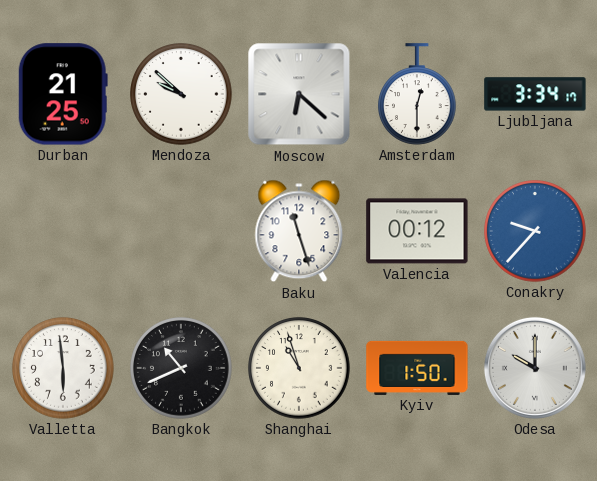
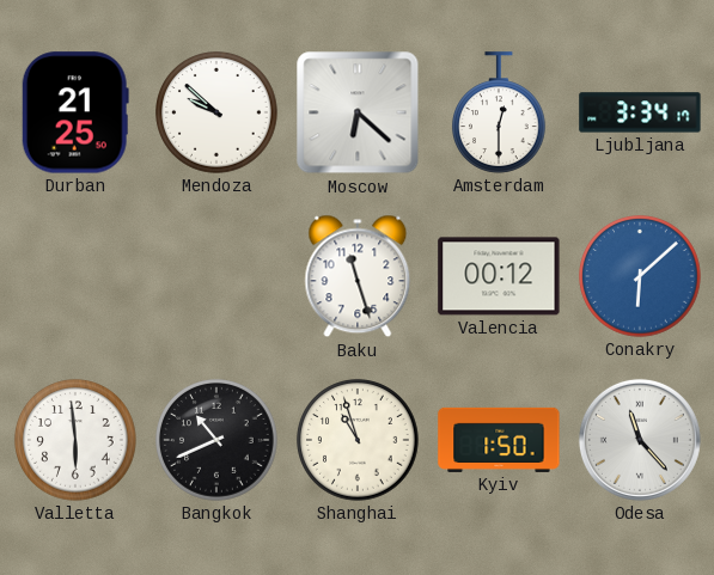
Conakry: 9:37 -> 6:08
Odesa: 10:00 -> 11:23
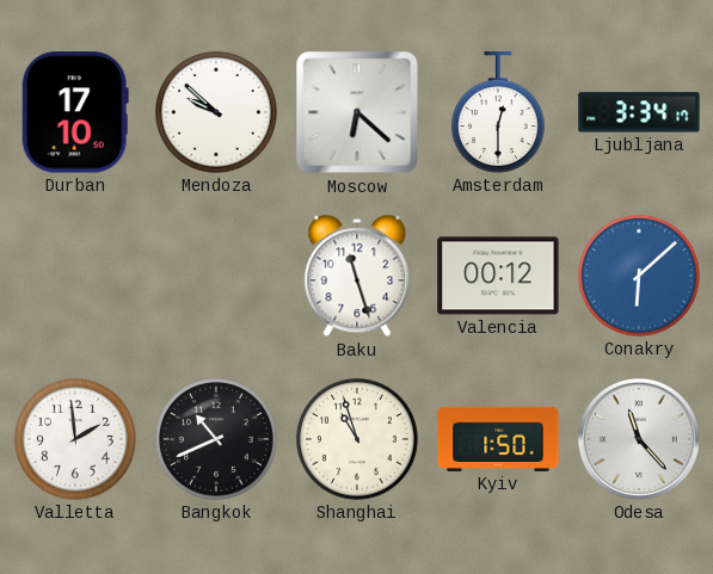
Durban: 21:25 -> 17:10
Valletta: 5:59 -> 1:59
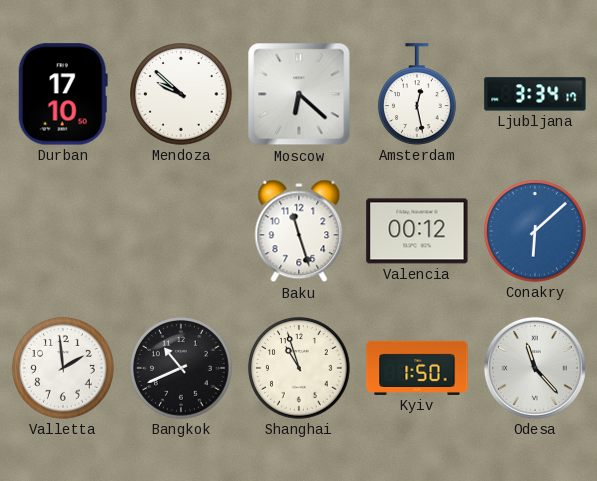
Amsterdam: 12:30 -> 12:28
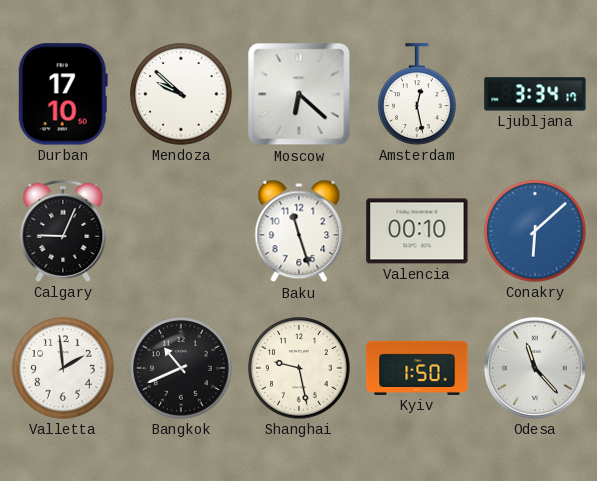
Calgary: none -> 9:04
Valencia: 00:12 -> 00:10
Shanghai: 10:57 -> 9:28
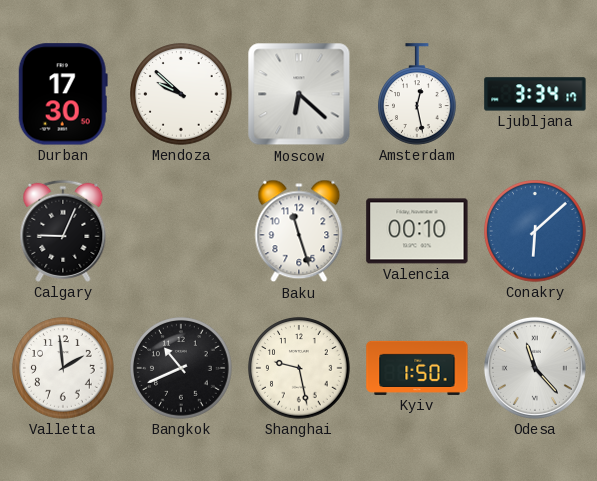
Durban: 17:10 -> 17:30
